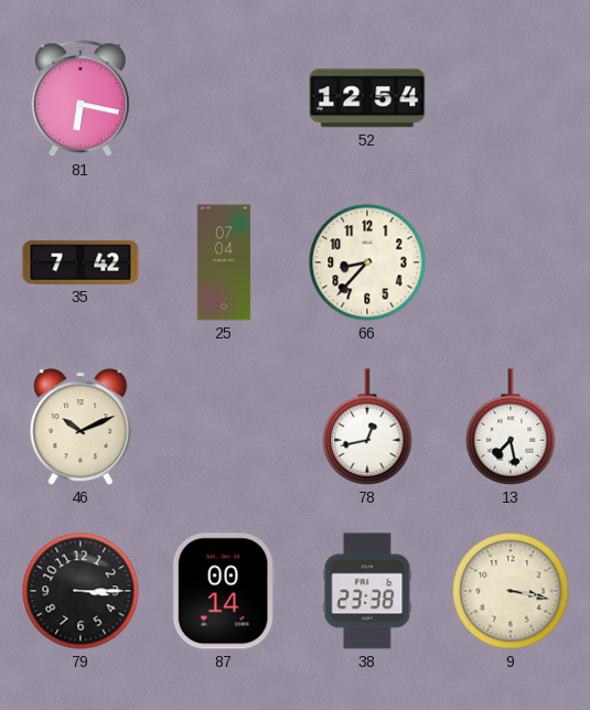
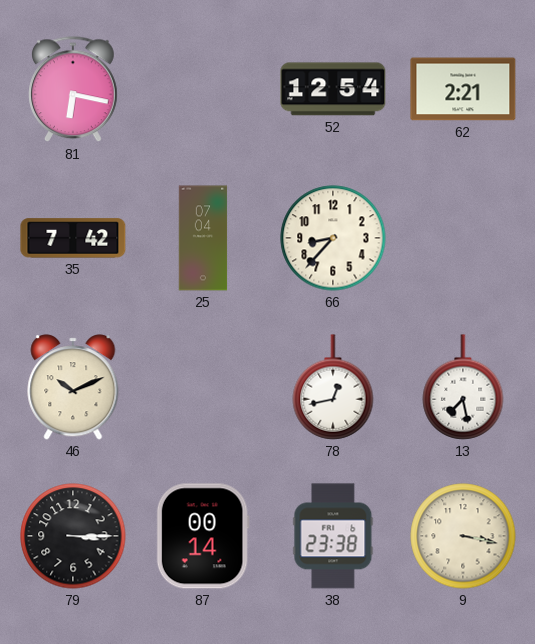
62: none -> 2:21
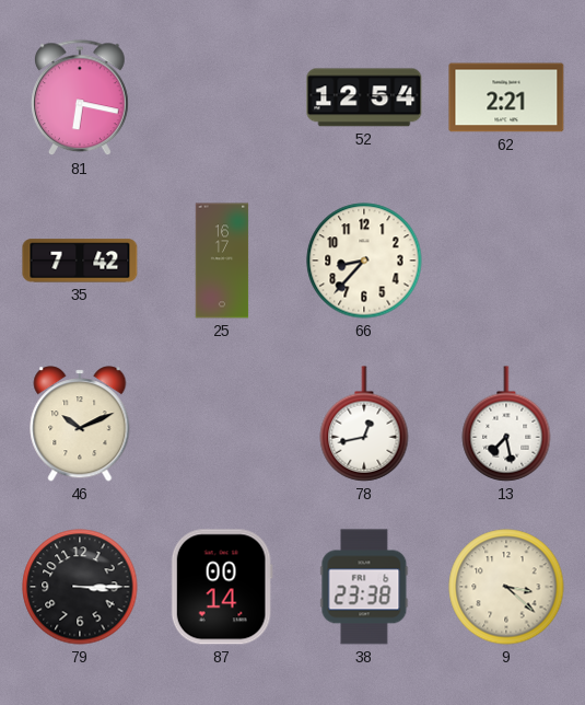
25: 07:04 -> 16:17
9: 3:17 -> 3:22
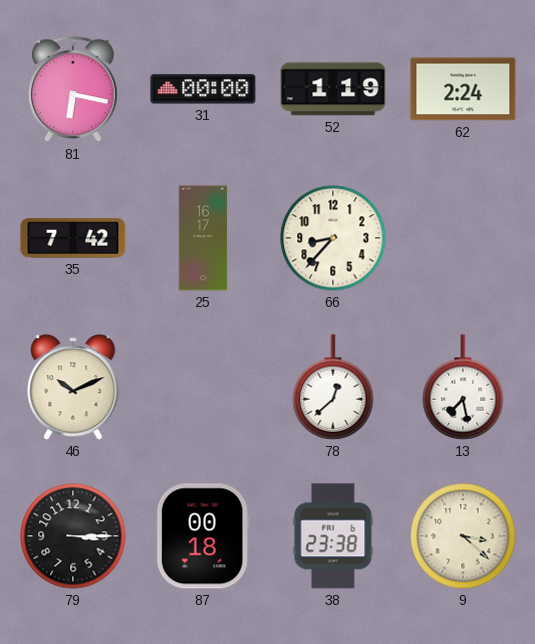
31: none -> 00:00
52: 12:54 -> 1:19
62: 2:21 -> 2:24
78: 12:43 -> 12:38
87: 00:14 -> 00:18
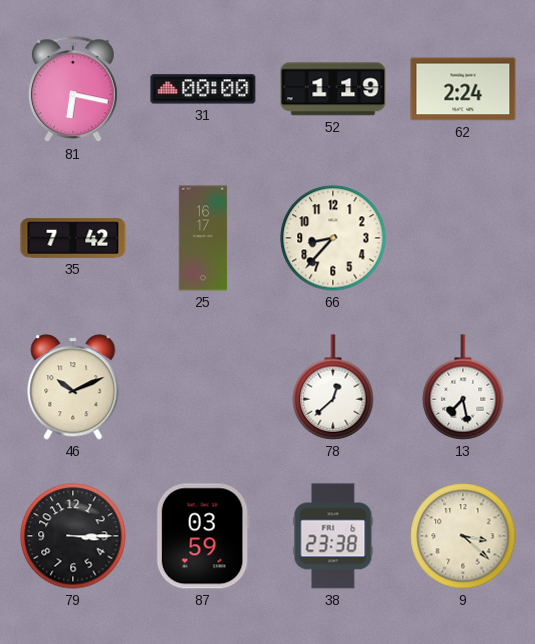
87: 00:18 -> 03:59
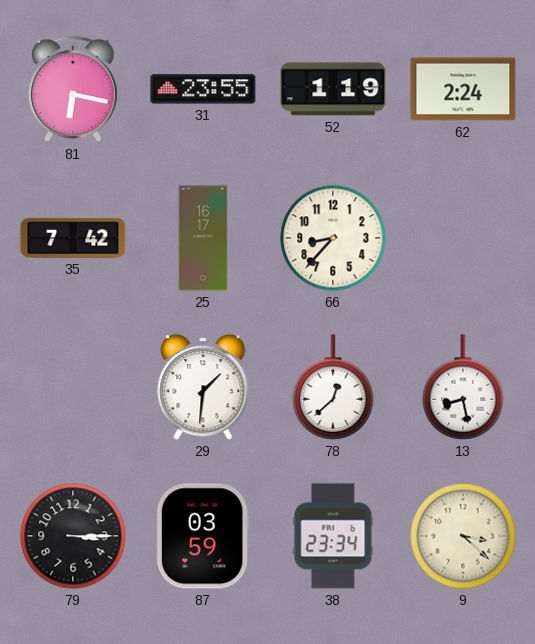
31: 00:00 -> 23:55
46: 10:11 -> none
29: none -> 1:31
13: 7:28 -> 8:28
38: 23:38 -> 23:34
